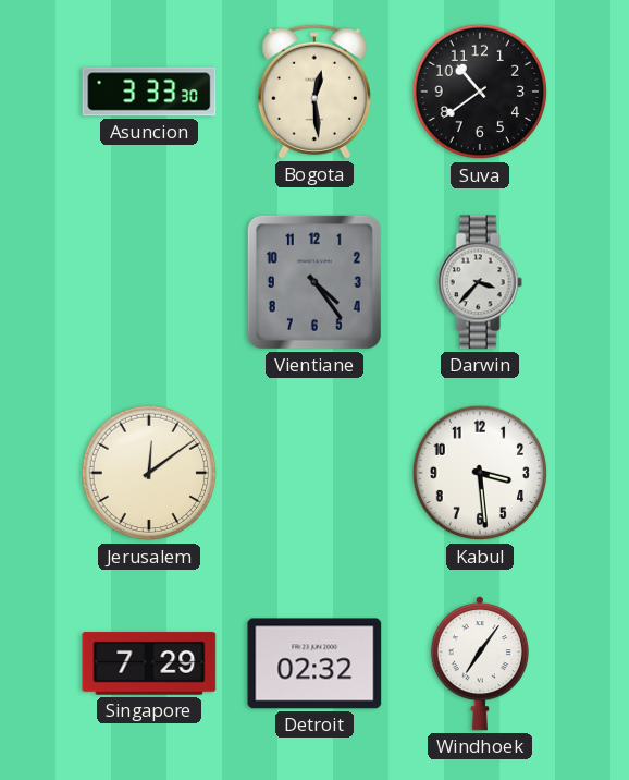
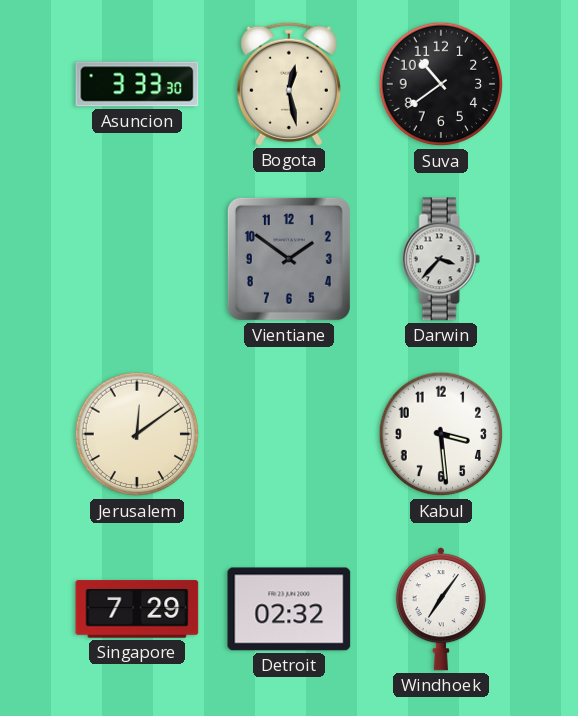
Bogota: 12:29 -> 12:28
Vientiane: 4:24 -> 1:51
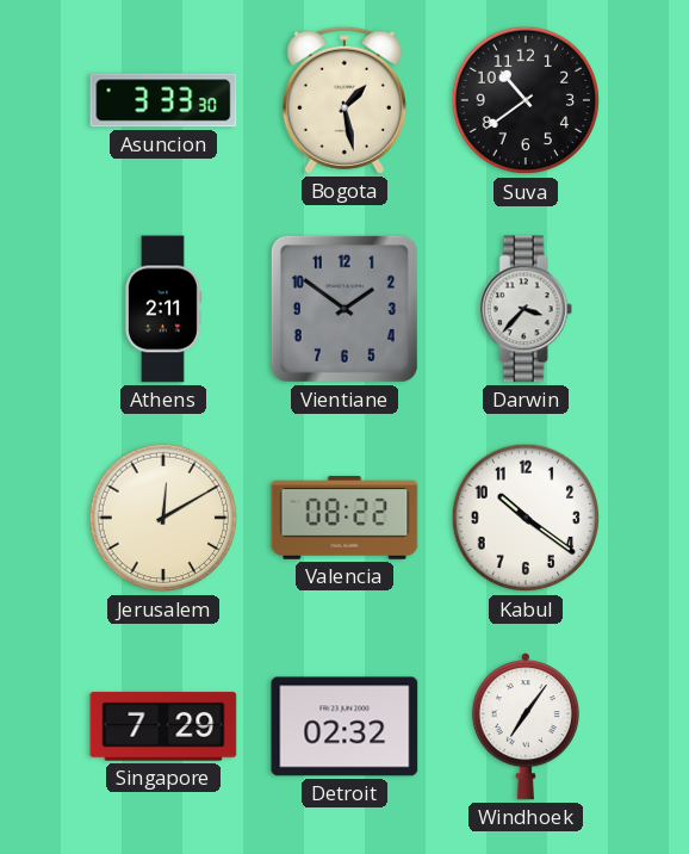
Bogota: 12:28 -> 1:28
Athens: none -> 2:11
Jerusalem: 12:09 -> 12:10
Valencia: none -> 08:22
Kabul: 3:29 -> 10:21
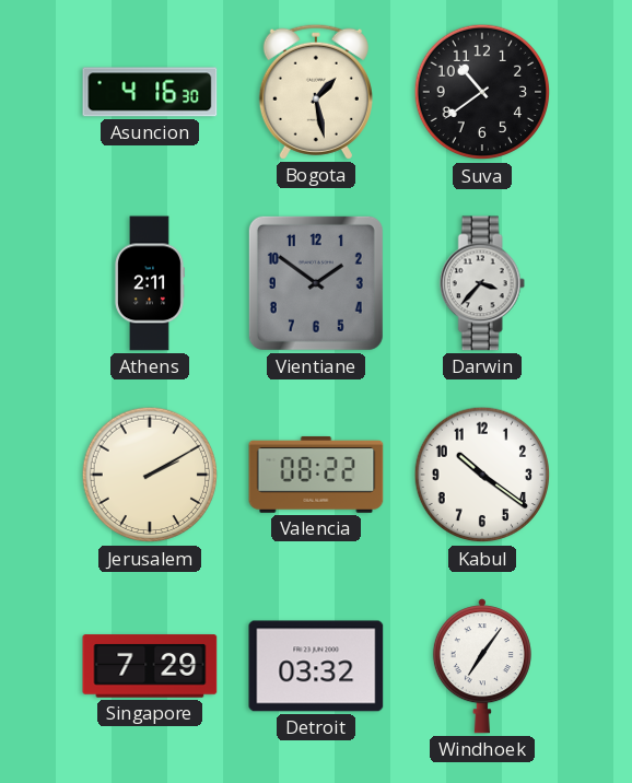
Asuncion: 3:33 -> 4:16
Jerusalem: 12:10 -> 2:10
Detroit: 02:32 -> 03:32
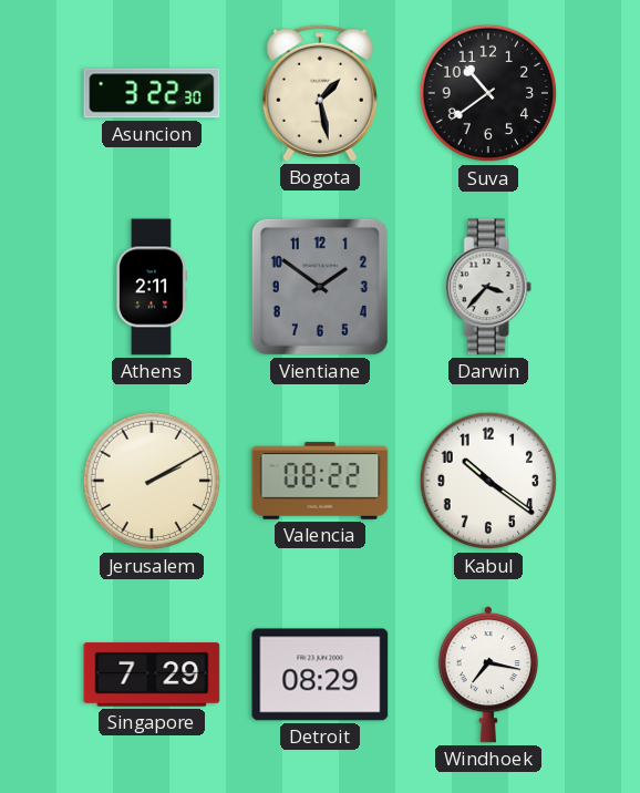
Asuncion: 4:16 -> 3:22
Detroit: 03:32 -> 08:29
Windhoek: 7:06 -> 7:17
